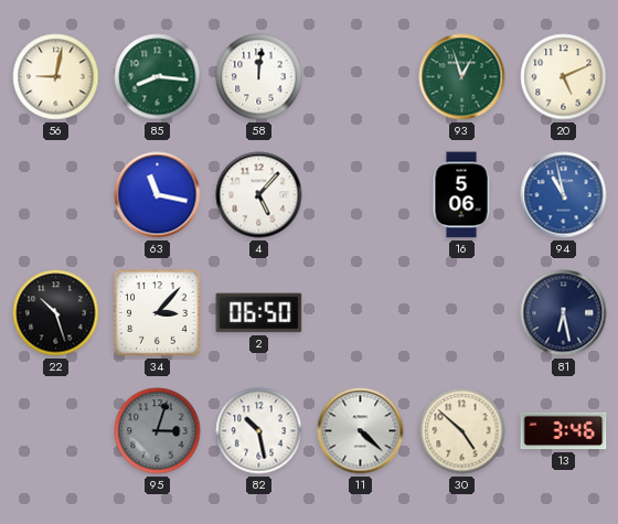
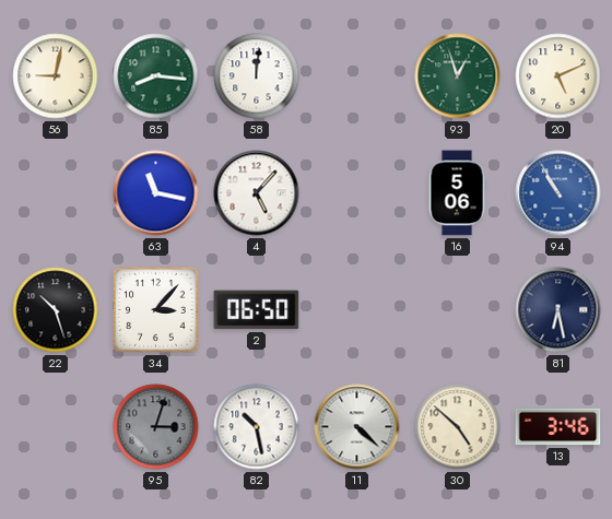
94: 10:58 -> 10:55
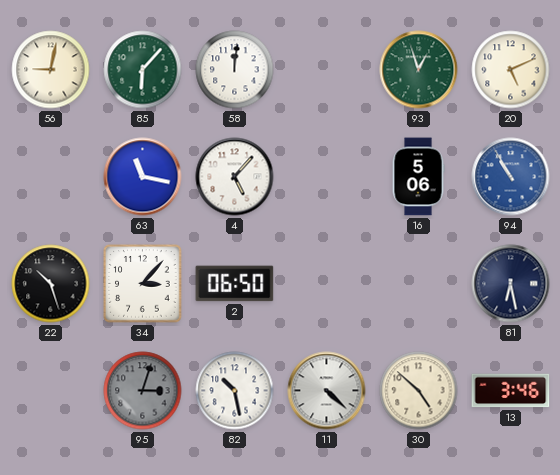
85: 8:16 -> 6:07
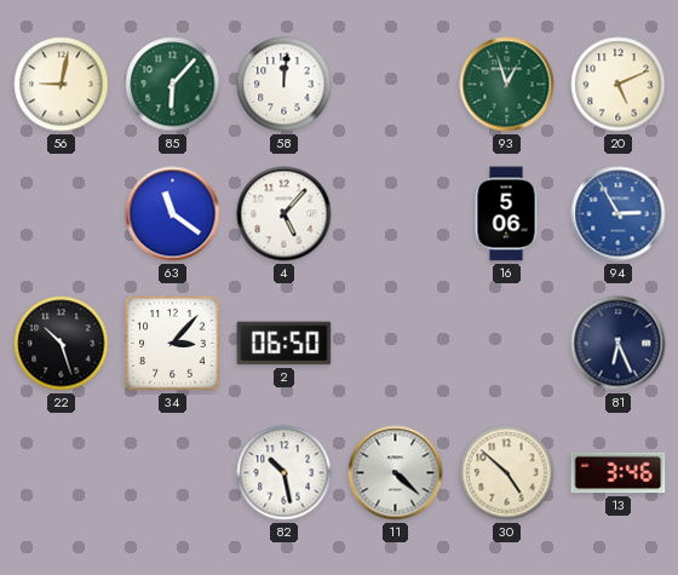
63: 11:17 -> 11:21
94: 10:55 -> 2:55
81: 6:28 -> 6:26
95: 3:03 -> none
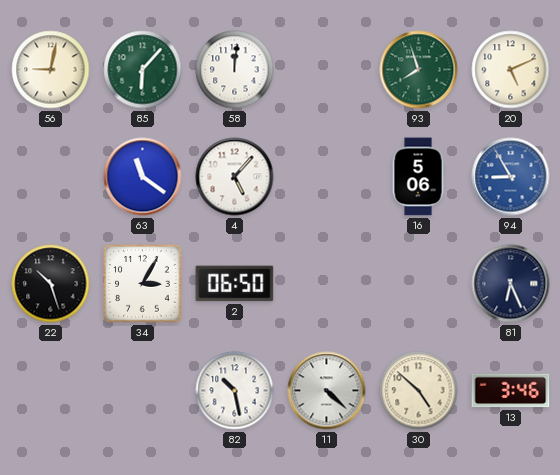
93: 12:57 -> 7:57
94: 2:55 -> 8:55
34: 3:07 -> 3:05
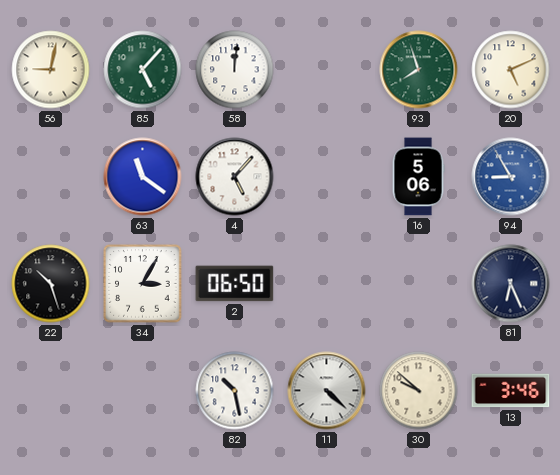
85: 6:07 -> 5:07
30: 4:52 -> 9:52
